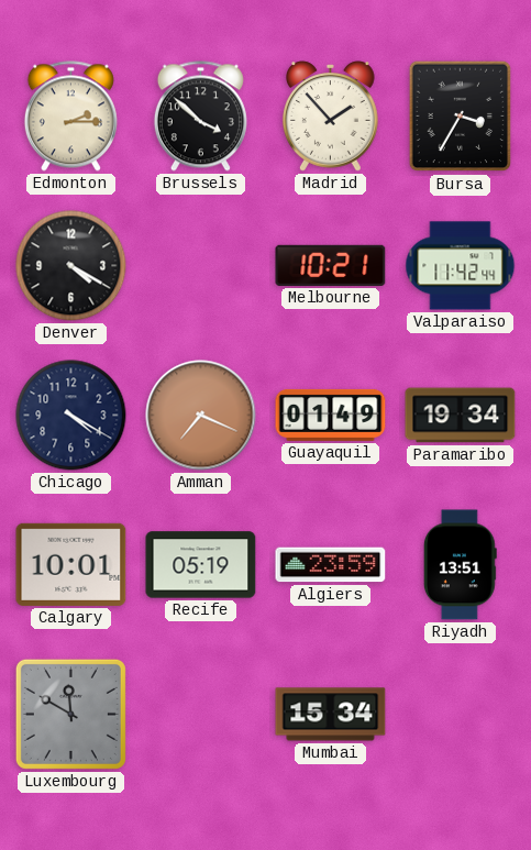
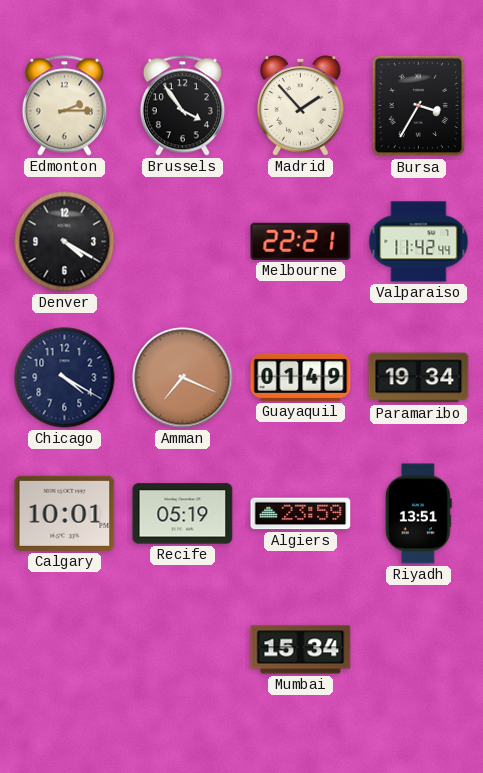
Brussels: 3:52 -> 3:54
Melbourne: 10:21 -> 22:21
Luxembourg: 11:50 -> none
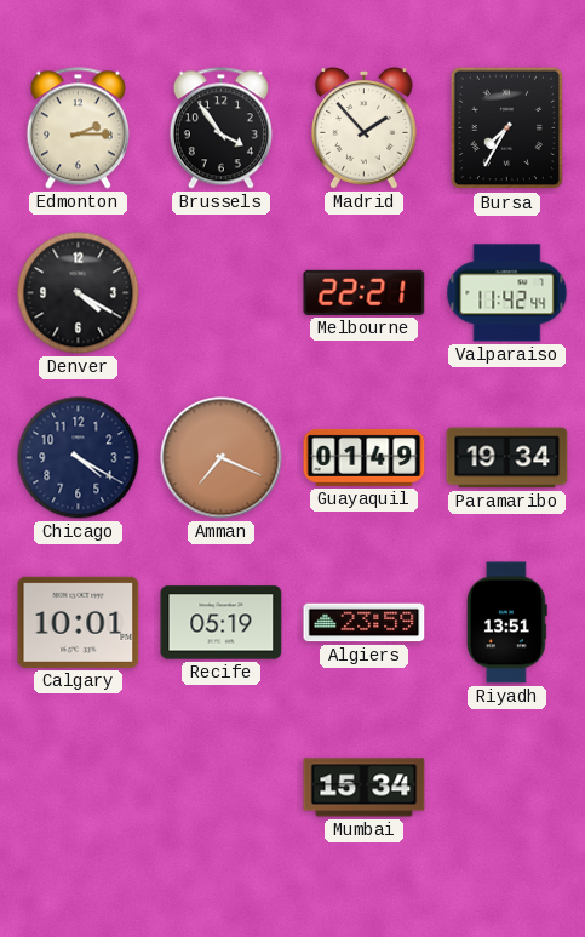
Bursa: 3:35 -> 7:35
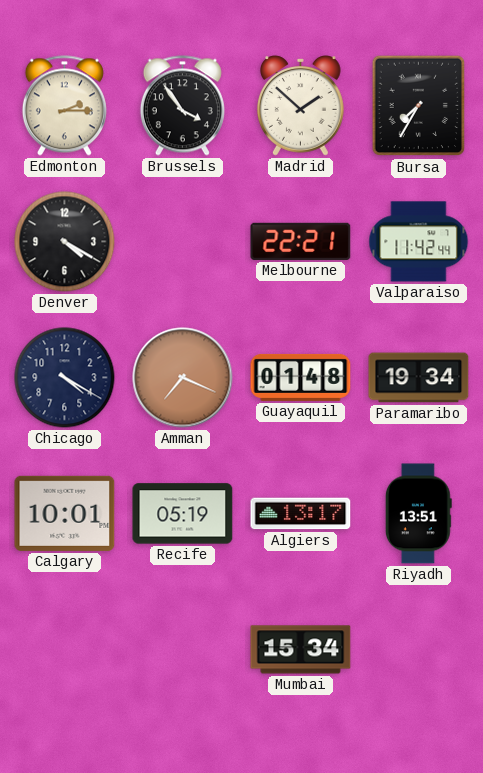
Madrid: 1:53 -> 1:52
Guayaquil: 01:49 -> 01:48
Algiers: 23:59 -> 13:17
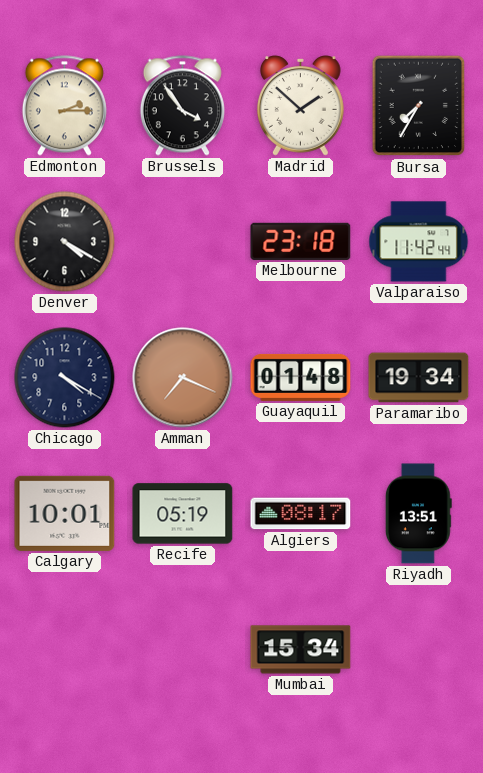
Melbourne: 22:21 -> 23:18
Algiers: 13:17 -> 08:17
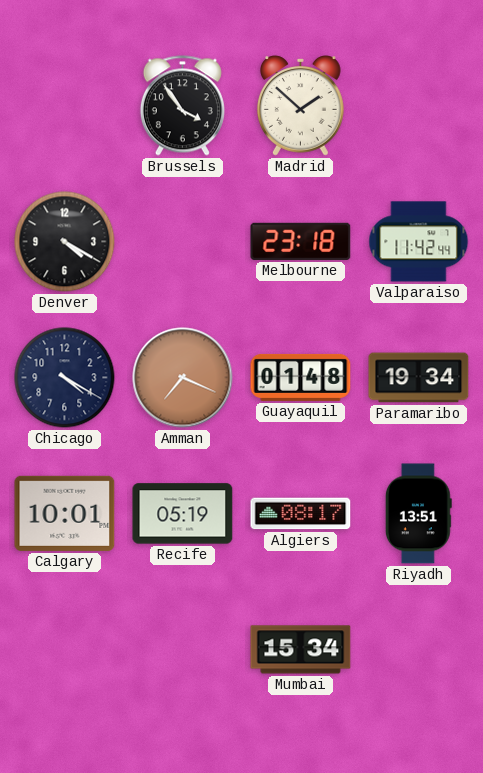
Edmonton: 2:15 -> none
Bursa: 7:35 -> none
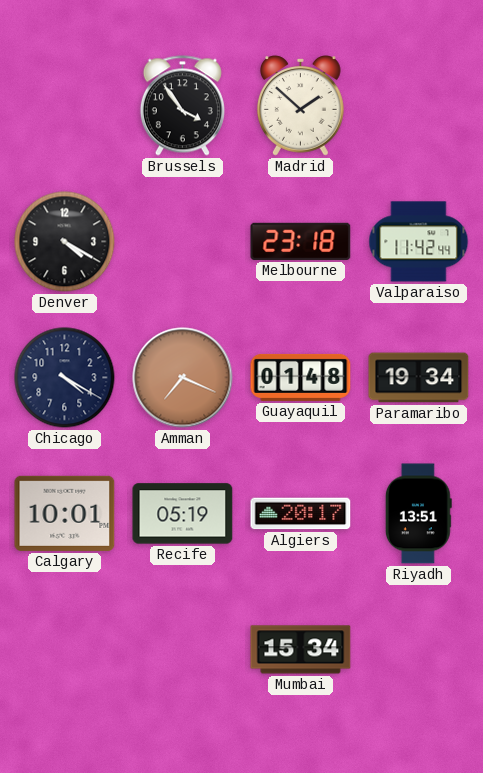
Algiers: 08:17 -> 20:17
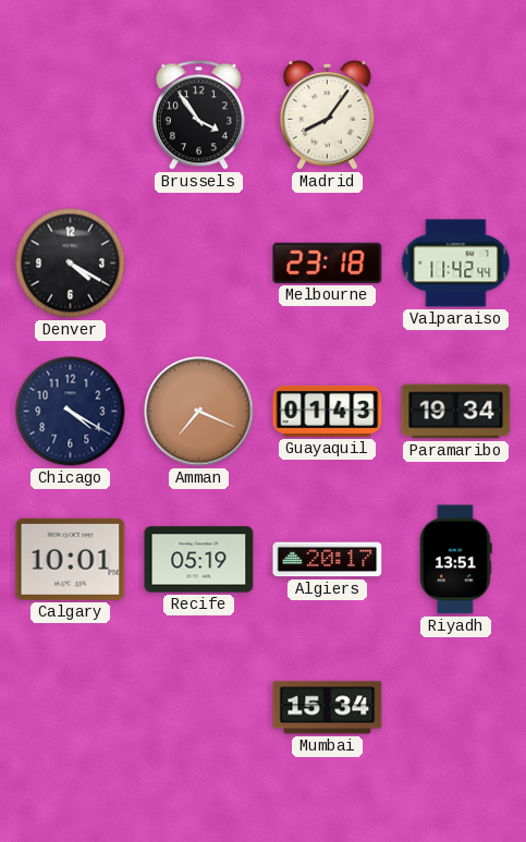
Madrid: 1:52 -> 8:06
Guayaquil: 01:48 -> 01:43
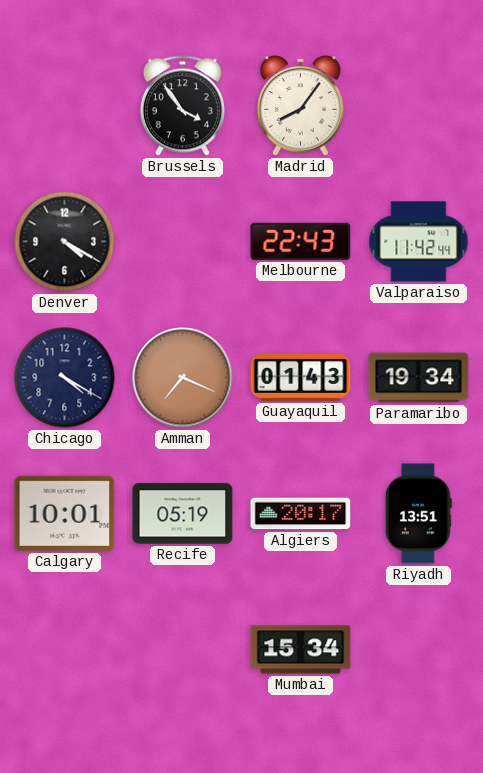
Melbourne: 23:18 -> 22:43
